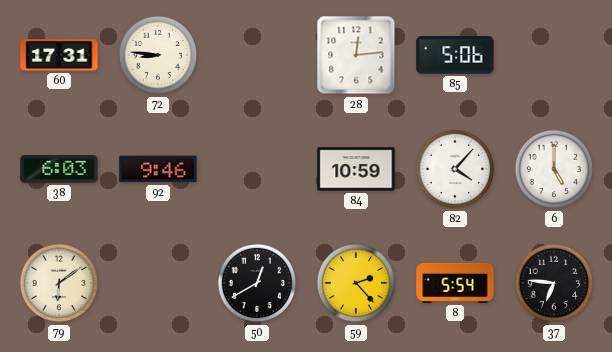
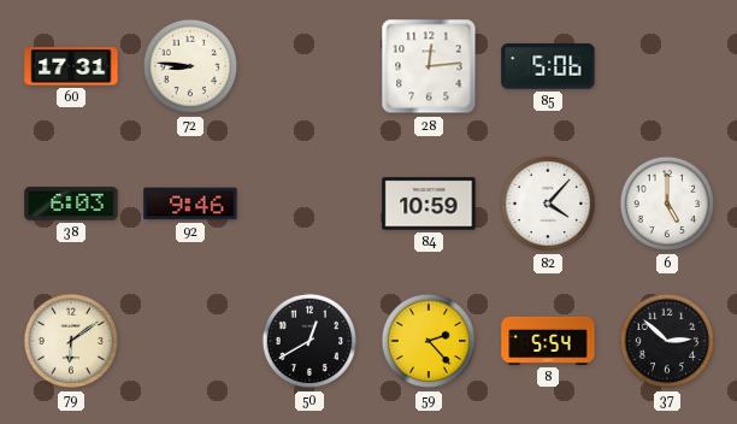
37: 6:46 -> 2:52
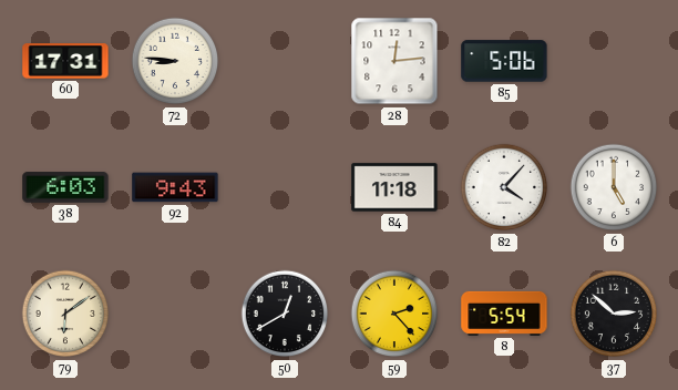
92: 9:46 -> 9:43
84: 10:59 -> 11:18
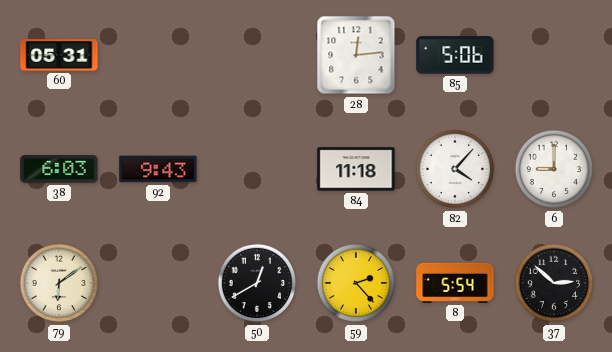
60: 17:31 -> 05:31
72: 8:46 -> none
6: 5:00 -> 9:00
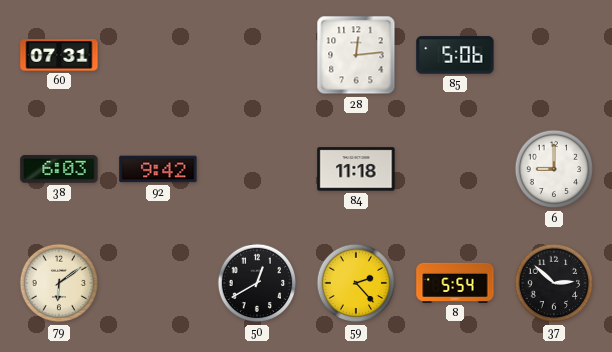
60: 05:31 -> 07:31
92: 9:43 -> 9:42
82: 4:07 -> none
